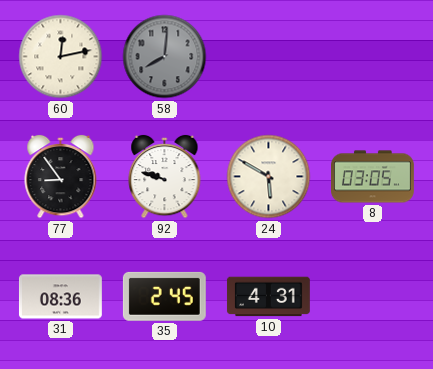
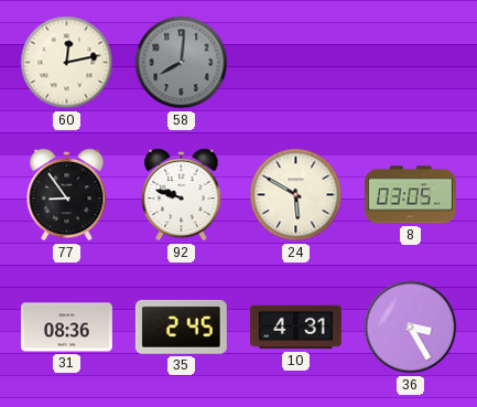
36: none -> 3:25
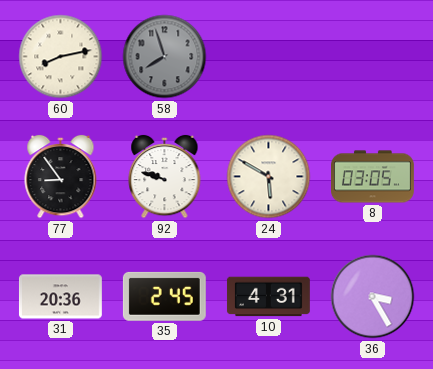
60: 12:13 -> 8:13
58: 8:01 -> 7:57
31: 08:36 -> 20:36
